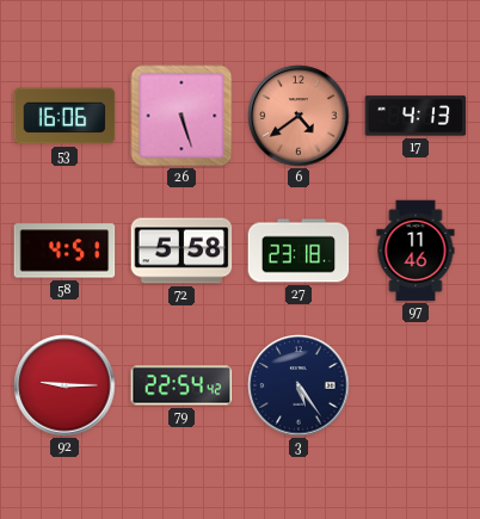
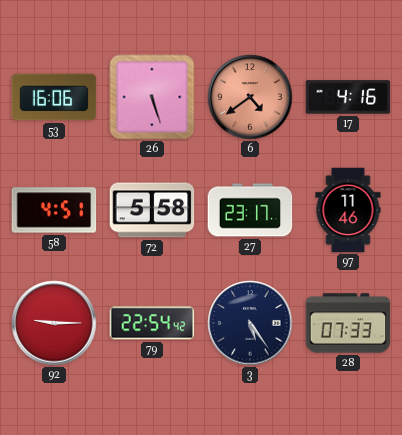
17: 4:13 -> 4:16
27: 23:18 -> 23:17
28: none -> 07:33
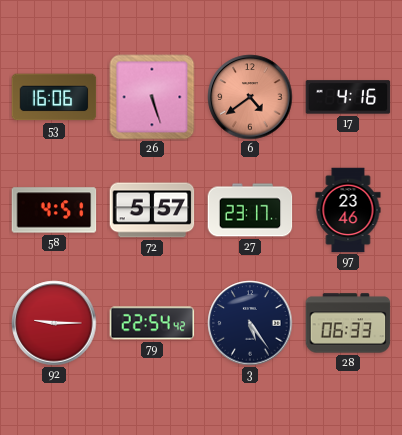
72: 5:58 -> 5:57
97: 11:46 -> 23:46
28: 07:33 -> 06:33
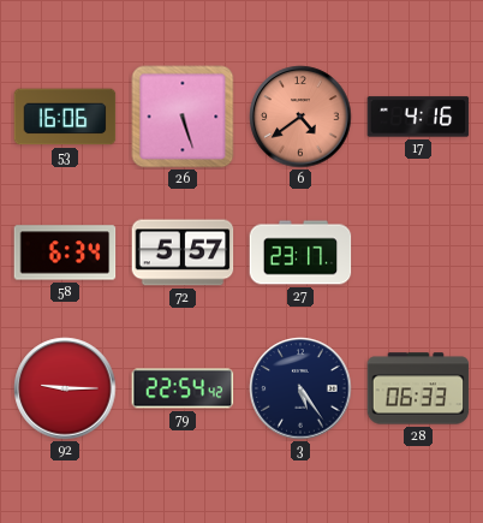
58: 4:51 -> 6:34
97: 23:46 -> none
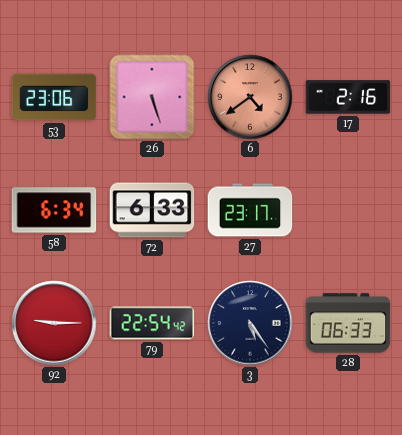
53: 16:06 -> 23:06
17: 4:16 -> 2:16
72: 5:57 -> 6:33
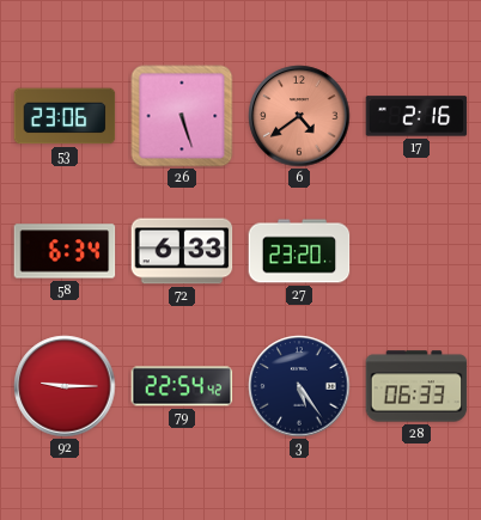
27: 23:17 -> 23:20
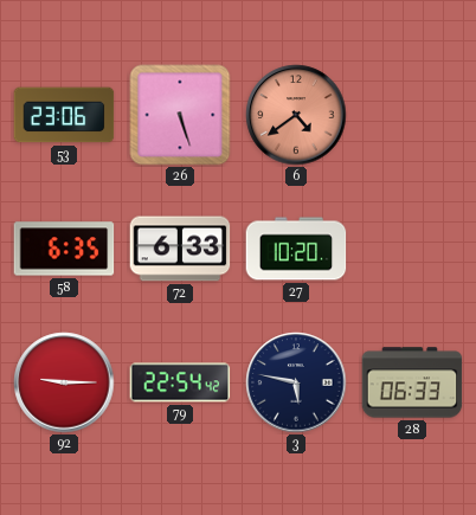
17: 2:16 -> none
58: 6:34 -> 6:35
27: 23:20 -> 10:20
3: 5:24 -> 5:47
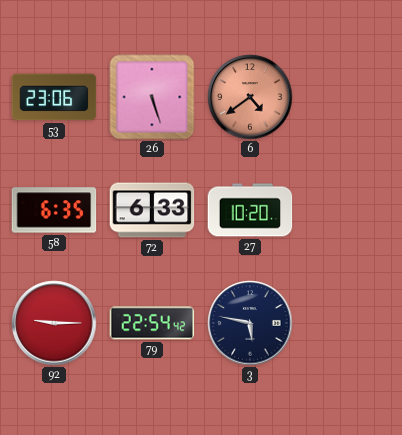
28: 06:33 -> none
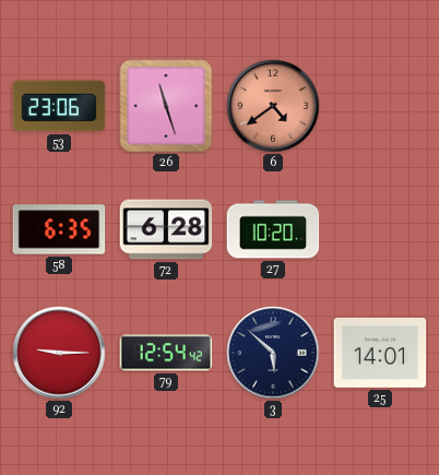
26: 5:27 -> 11:27
72: 6:33 -> 6:28
79: 22:54 -> 12:54
3: 5:47 -> 5:52
25: none -> 14:01
